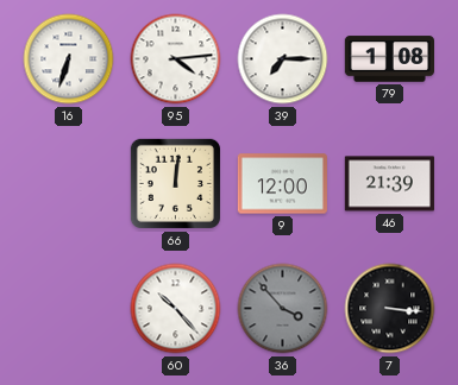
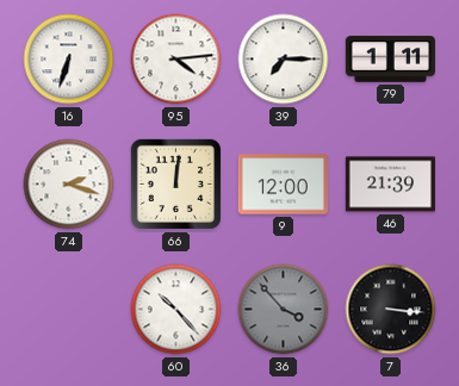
79: 1:08 -> 1:11
74: none -> 2:18
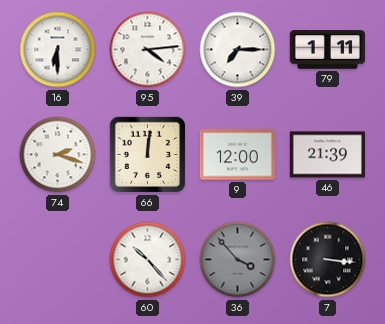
16: 6:33 -> 6:30
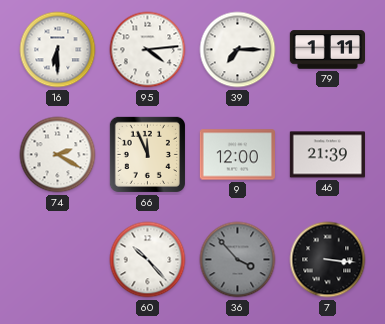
74: 2:18 -> 2:20
66: 12:01 -> 11:56
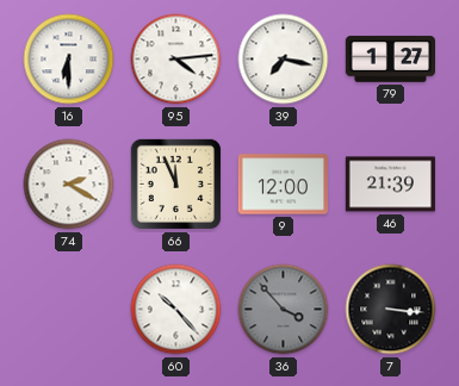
39: 7:15 -> 7:17
79: 1:11 -> 1:27
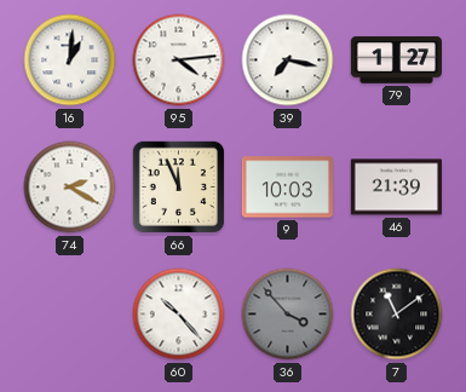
16: 6:30 -> 1:01
9: 12:00 -> 10:03
7: 3:16 -> 11:09
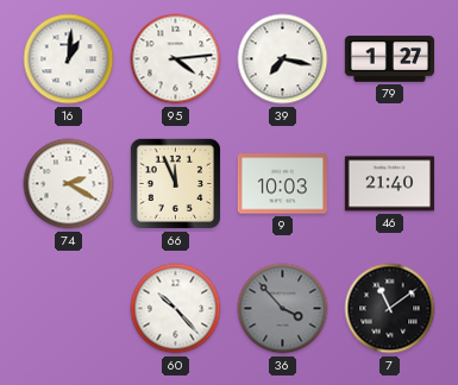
46: 21:39 -> 21:40
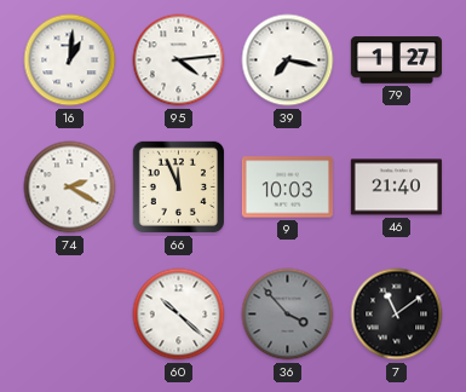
60: 10:23 -> 10:22
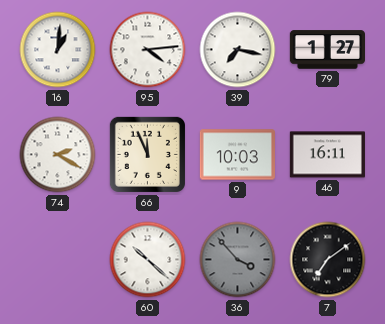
46: 21:40 -> 16:11
7: 11:09 -> 7:09
